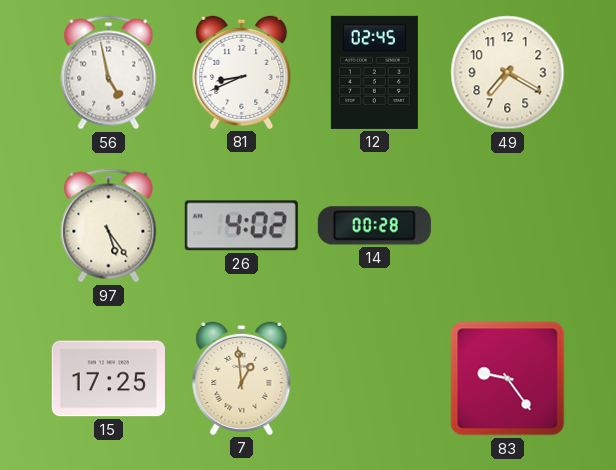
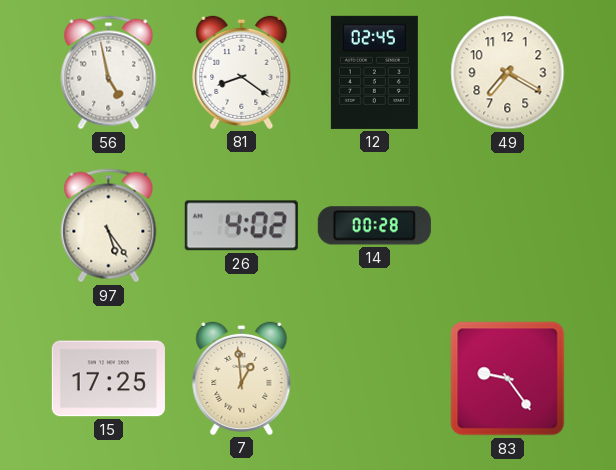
81: 8:41 -> 8:21
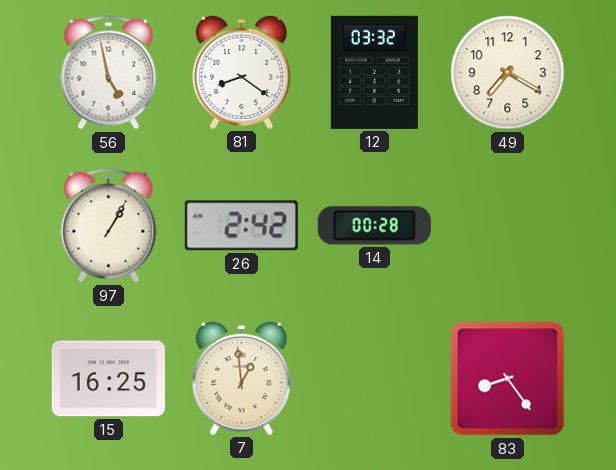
12: 02:45 -> 03:32
97: 5:24 -> 1:05
26: 4:02 -> 2:42
15: 17:25 -> 16:25
83: 9:24 -> 8:24
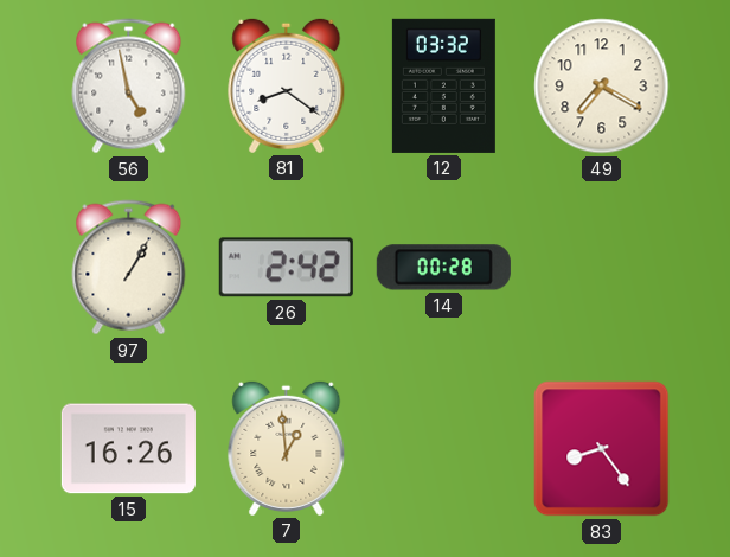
15: 16:25 -> 16:26
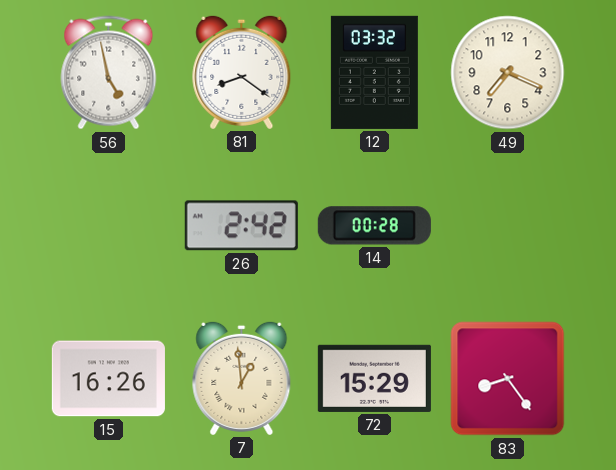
49: 7:20 -> 7:19
97: 1:05 -> none
72: none -> 15:29
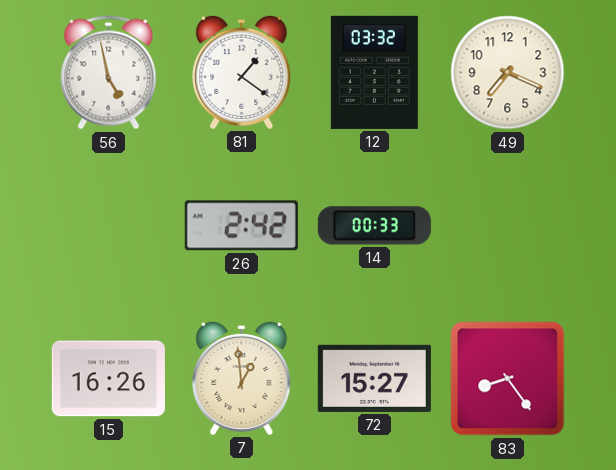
81: 8:21 -> 1:21
14: 00:28 -> 00:33
72: 15:29 -> 15:27
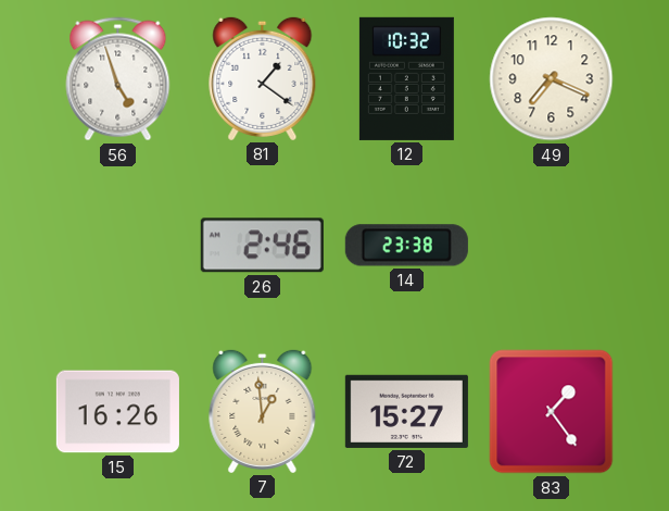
56: 4:58 -> 4:57
12: 03:32 -> 10:32
26: 2:42 -> 2:46
14: 00:33 -> 23:38
83: 8:24 -> 1:24
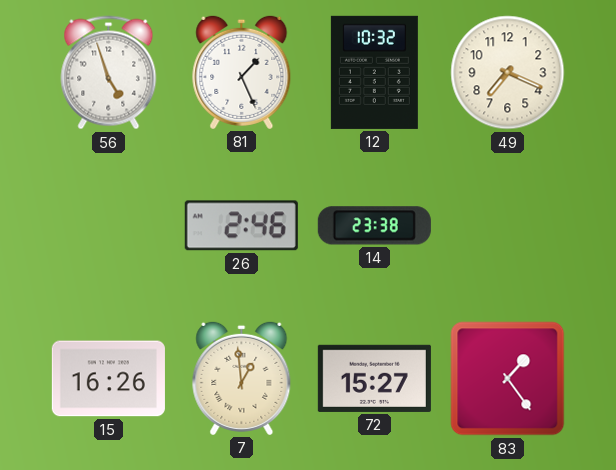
81: 1:21 -> 1:26
